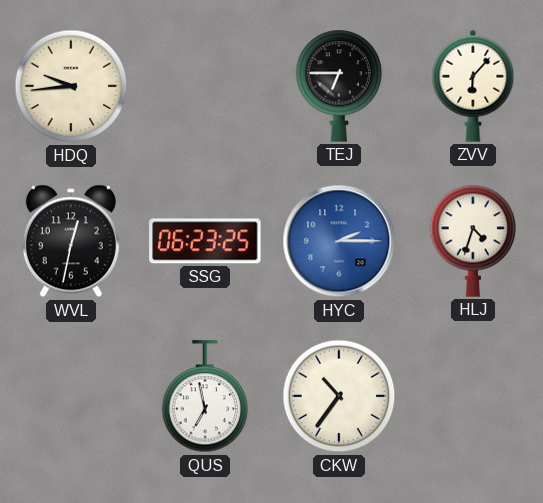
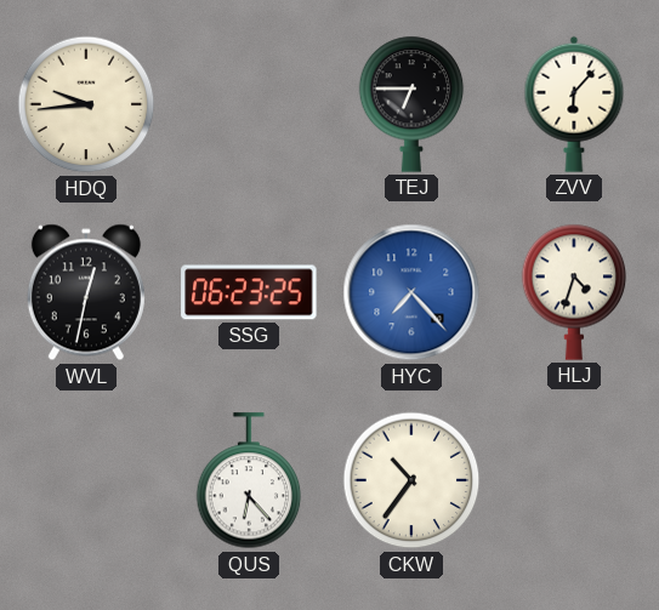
HYC: 2:15 -> 7:23
QUS: 6:58 -> 6:23
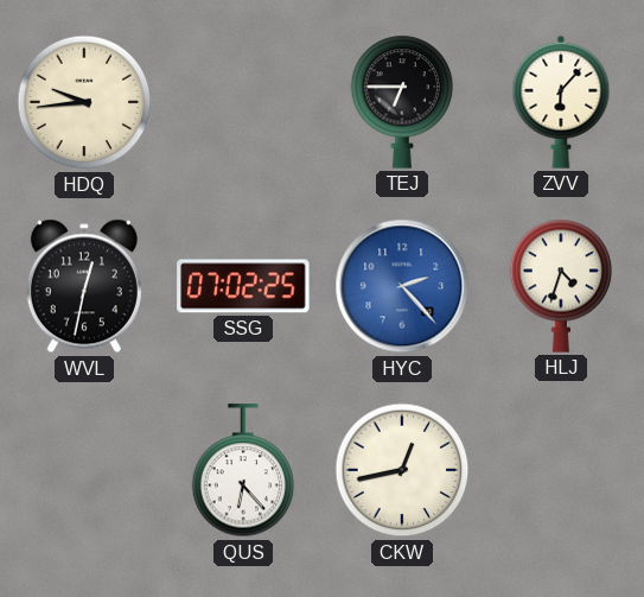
SSG: 06:23 -> 07:02
HYC: 7:23 -> 2:23
CKW: 10:36 -> 12:43
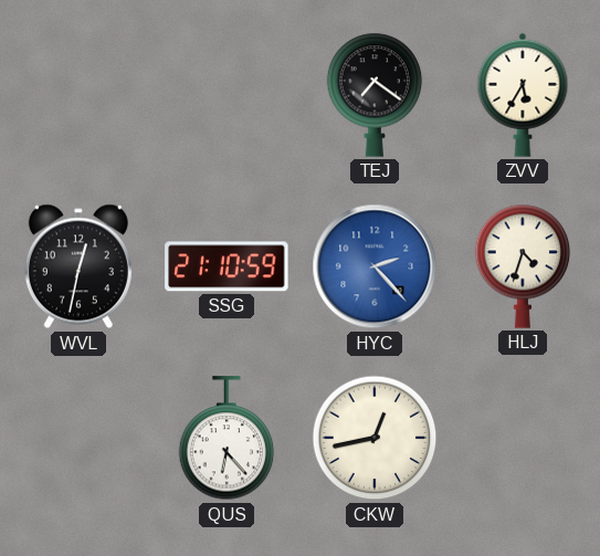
HDQ: 9:44 -> none
TEJ: 6:45 -> 7:21
ZVV: 6:07 -> 5:35
SSG: 07:02 -> 21:10
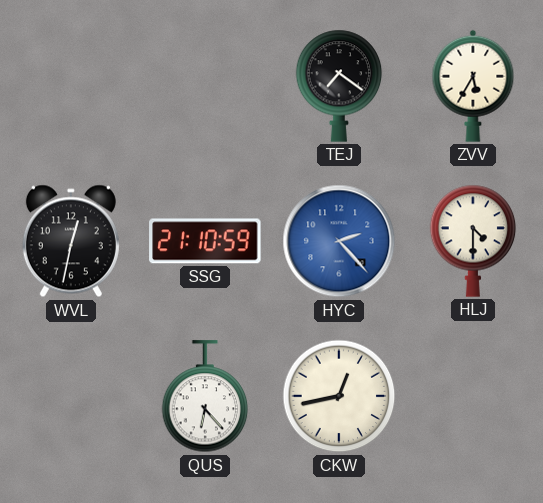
HLJ: 4:33 -> 4:30
